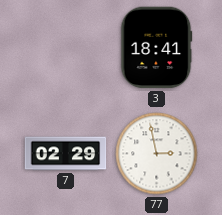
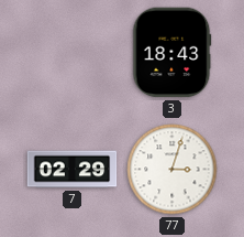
3: 18:41 -> 18:43
77: 2:58 -> 3:03
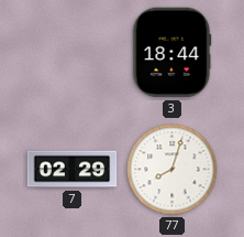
3: 18:43 -> 18:44
77: 3:03 -> 8:03
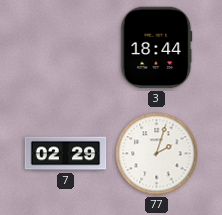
77: 8:03 -> 2:03
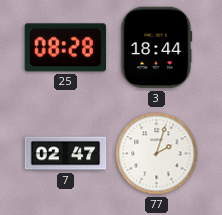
25: none -> 08:28
7: 02:29 -> 02:47
